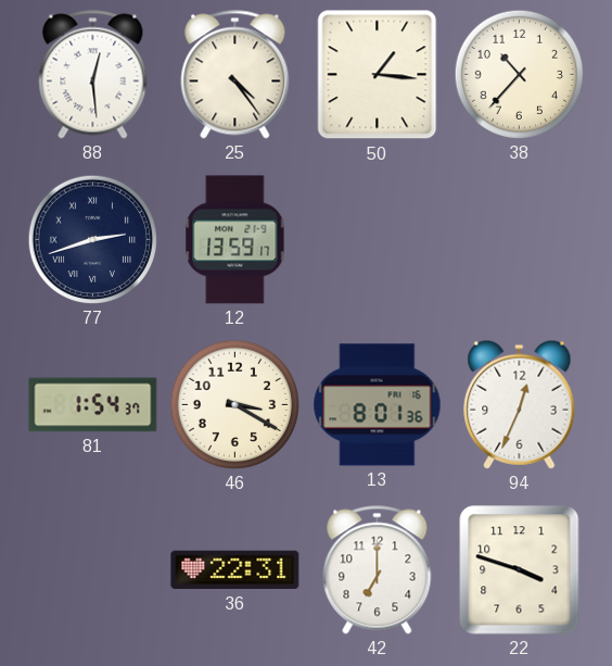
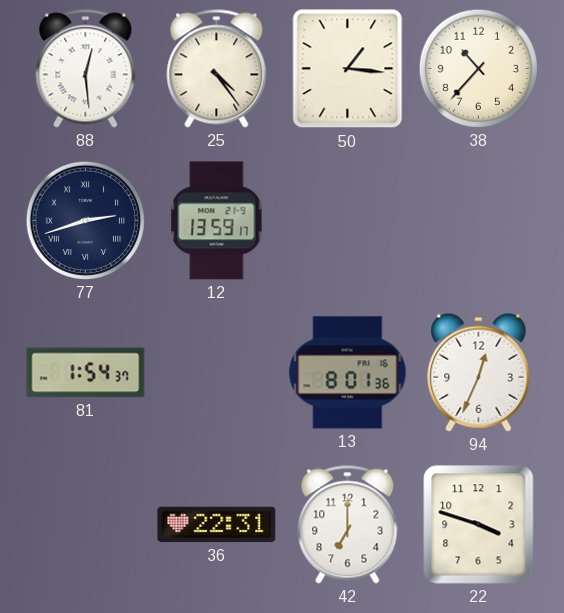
46: 3:20 -> none
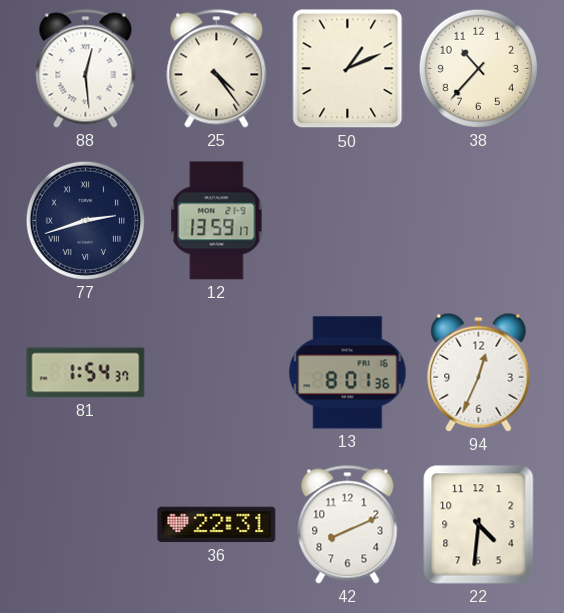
50: 1:16 -> 1:11
42: 7:00 -> 8:11
22: 3:48 -> 4:31
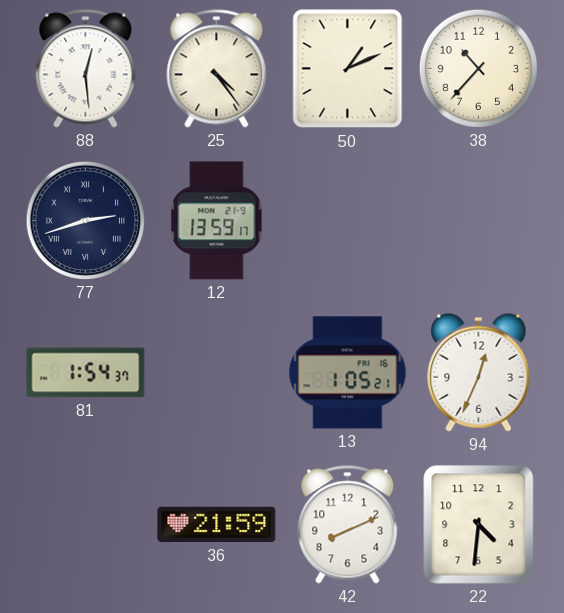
13: 8:01 -> 1:05
36: 22:31 -> 21:59
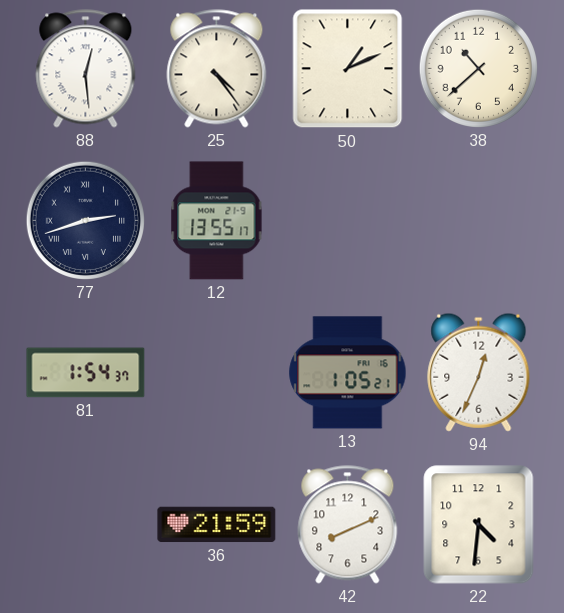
38: 10:37 -> 10:38
12: 13:59 -> 13:55
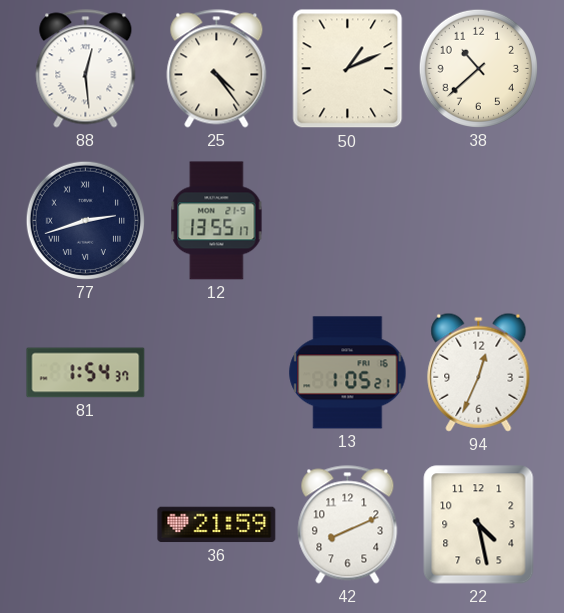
22: 4:31 -> 4:28
